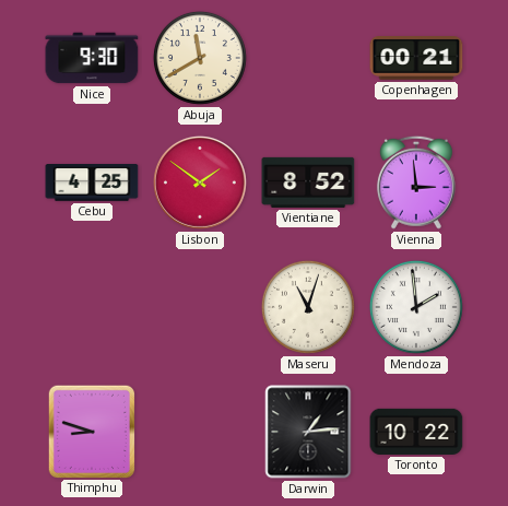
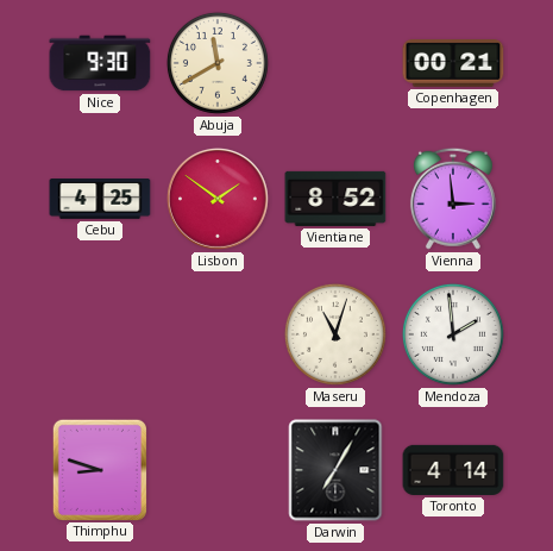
Darwin: 1:14 -> 7:05
Toronto: 10:22 -> 4:14
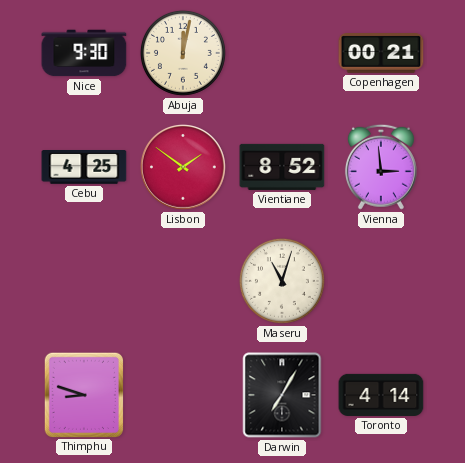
Abuja: 11:40 -> 12:02
Mendoza: 1:59 -> none
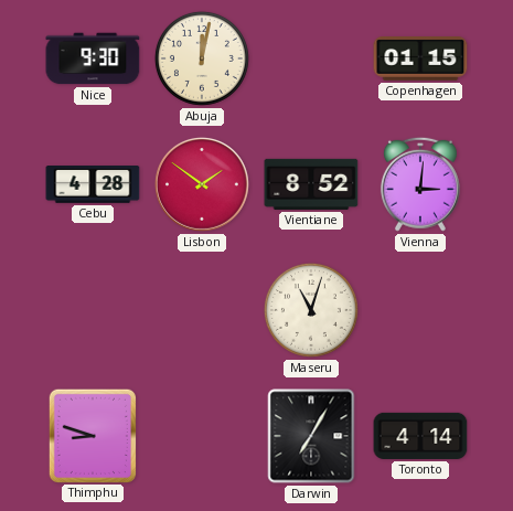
Copenhagen: 00:21 -> 01:15
Cebu: 4:25 -> 4:28
Vienna: 2:59 -> 3:01
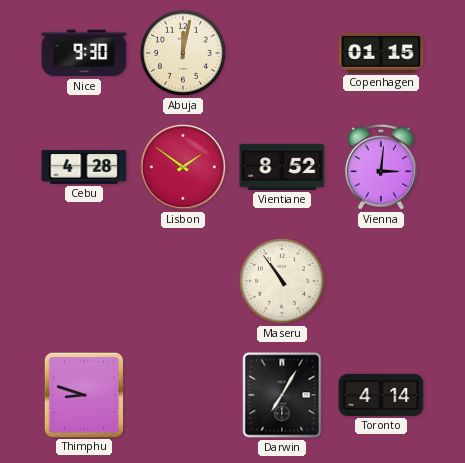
Maseru: 11:03 -> 10:54
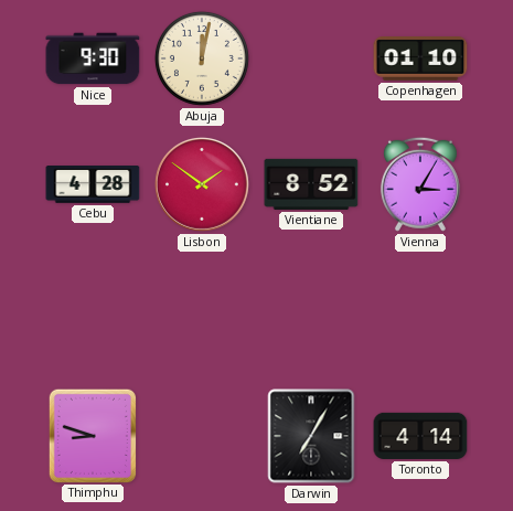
Copenhagen: 01:15 -> 01:10
Vienna: 3:01 -> 3:05
Maseru: 10:54 -> none
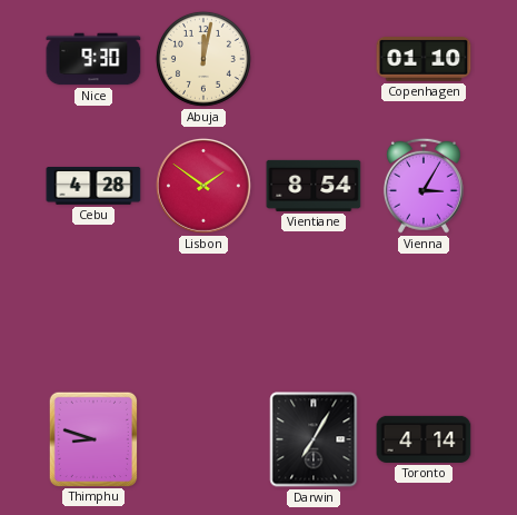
Vientiane: 8:52 -> 8:54
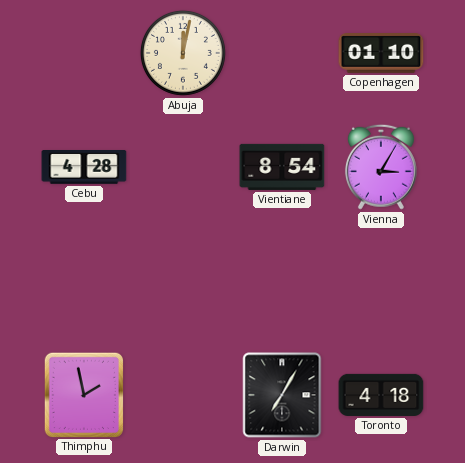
Nice: 9:30 -> none
Lisbon: 1:51 -> none
Thimphu: 8:48 -> 1:58
Toronto: 4:14 -> 4:18
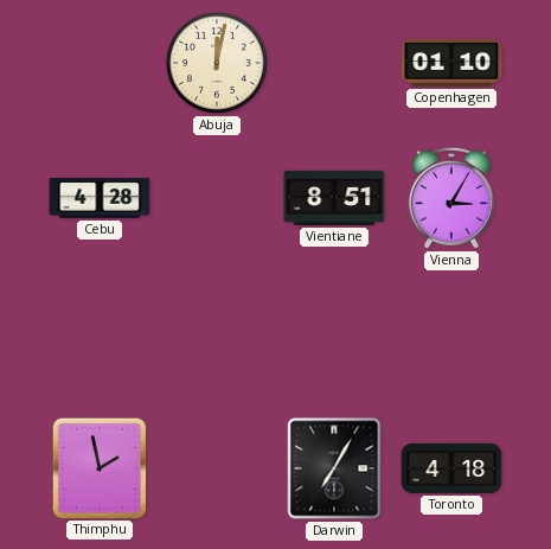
Vientiane: 8:54 -> 8:51
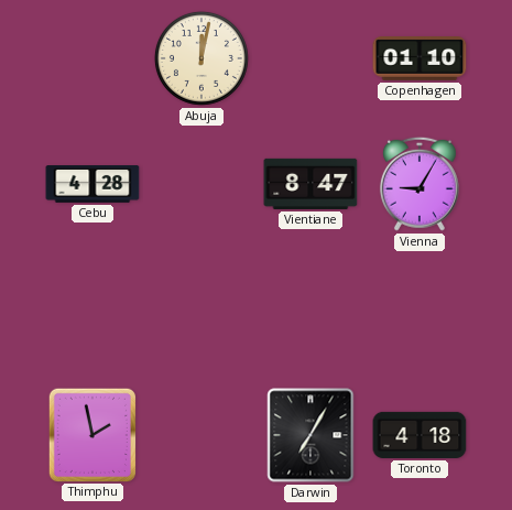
Vientiane: 8:51 -> 8:47
Vienna: 3:05 -> 9:05
